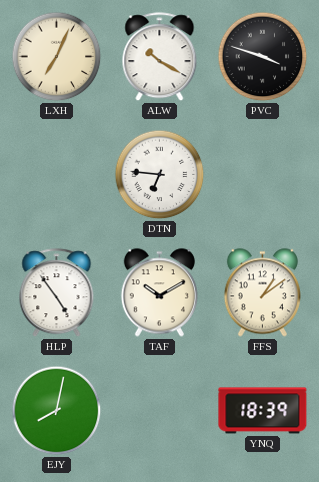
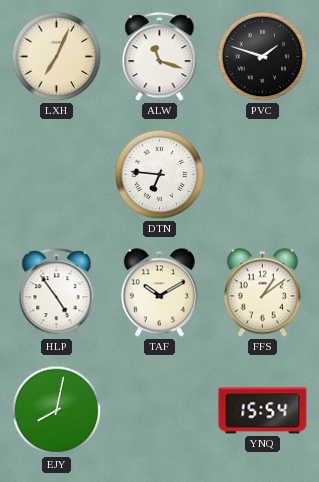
ALW: 10:20 -> 11:18
PVC: 3:48 -> 1:48
YNQ: 18:39 -> 15:54
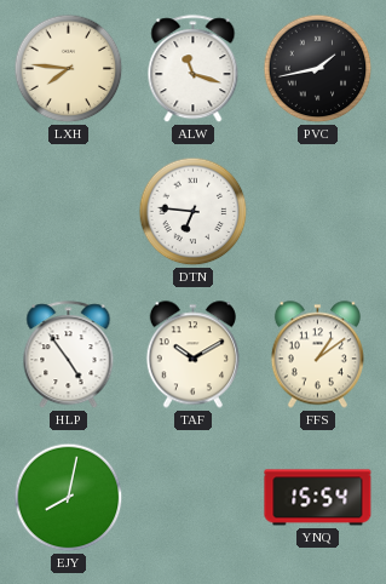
LXH: 7:04 -> 7:46
PVC: 1:48 -> 1:43
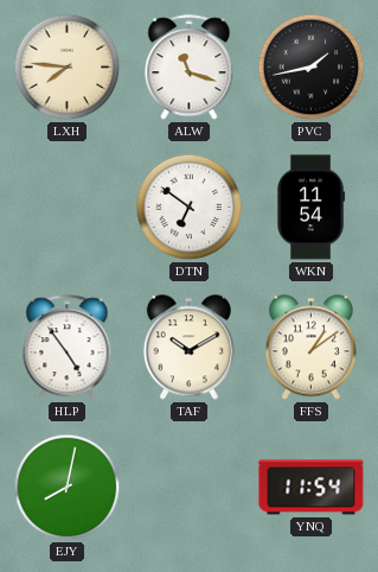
DTN: 6:46 -> 6:51
WKN: none -> 11:54
YNQ: 15:54 -> 11:54
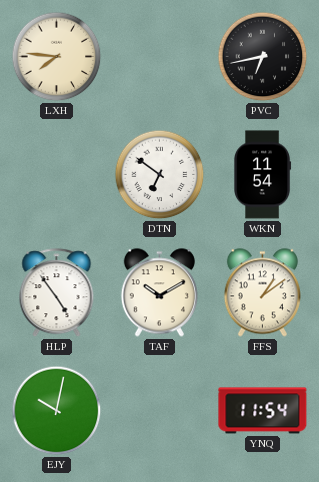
ALW: 11:18 -> none
PVC: 1:43 -> 6:43
EJY: 8:02 -> 10:02
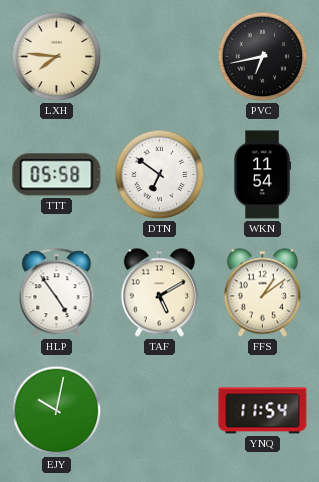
TTT: none -> 05:58
TAF: 10:10 -> 5:10
